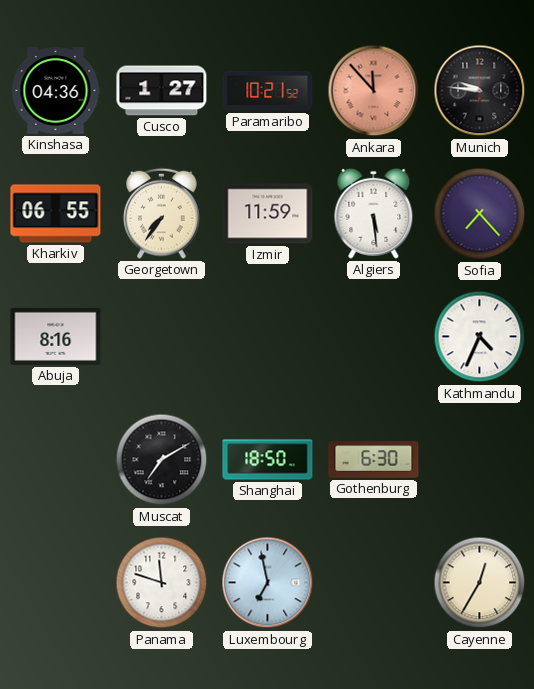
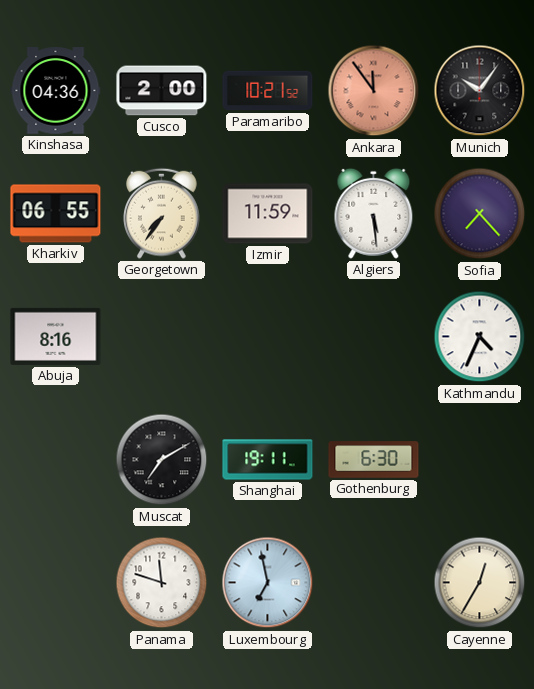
Cusco: 1:27 -> 2:00
Ankara: 11:53 -> 11:54
Munich: 9:46 -> 10:06
Shanghai: 18:50 -> 19:11
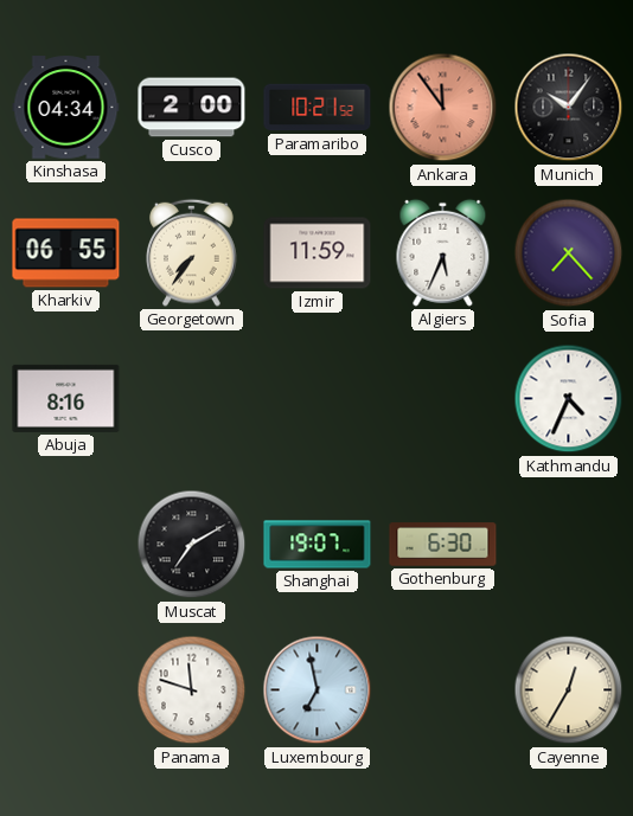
Kinshasa: 04:36 -> 04:34
Algiers: 5:29 -> 5:34
Shanghai: 19:11 -> 19:07
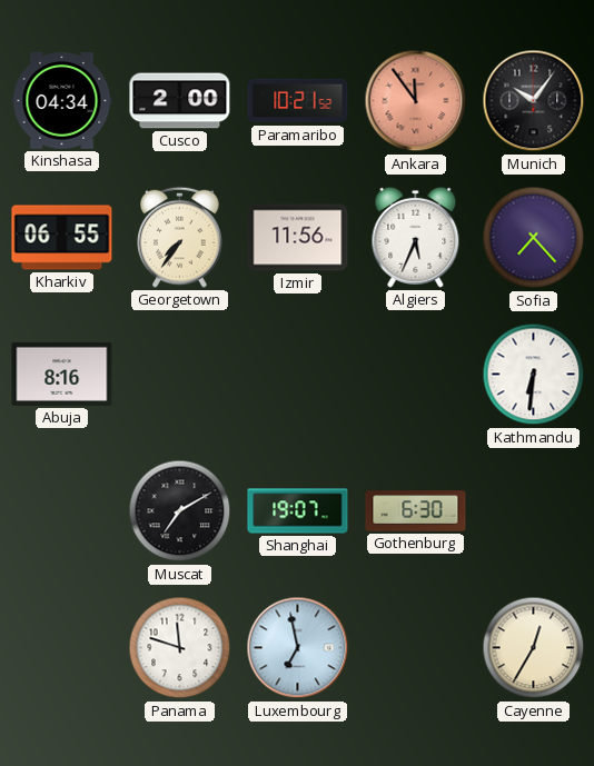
Izmir: 11:59 -> 11:56
Kathmandu: 4:34 -> 6:31
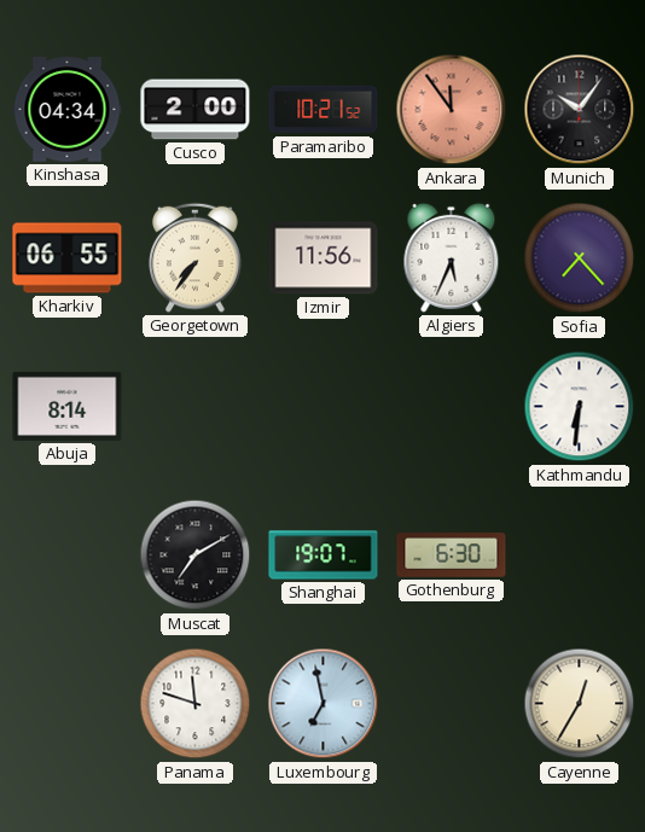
Abuja: 8:16 -> 8:14
